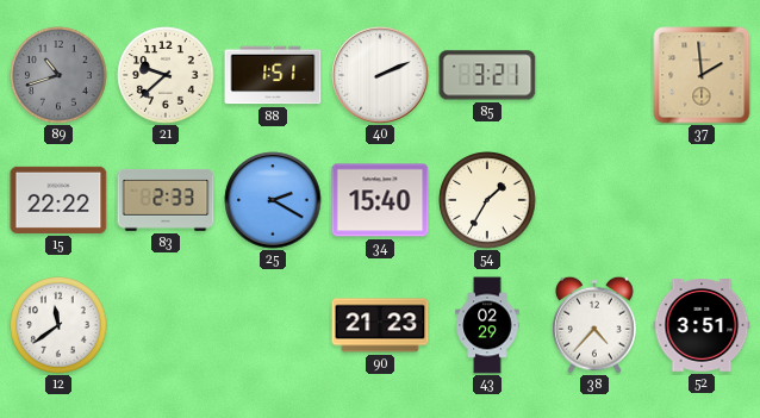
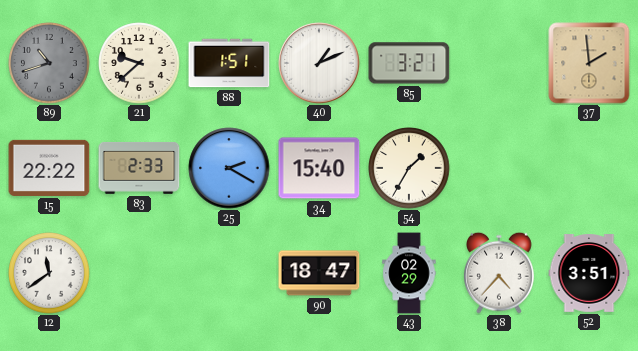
40: 2:11 -> 1:11
90: 21:23 -> 18:47
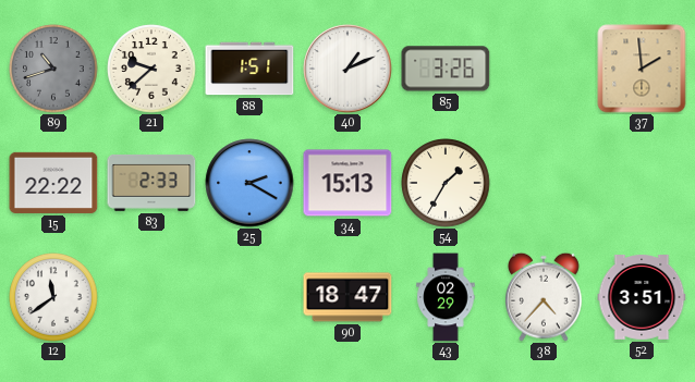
85: 3:21 -> 3:26
34: 15:40 -> 15:13
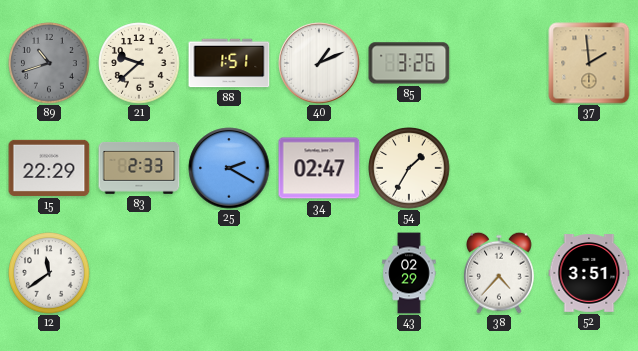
15: 22:22 -> 22:29
34: 15:13 -> 02:47
90: 18:47 -> none
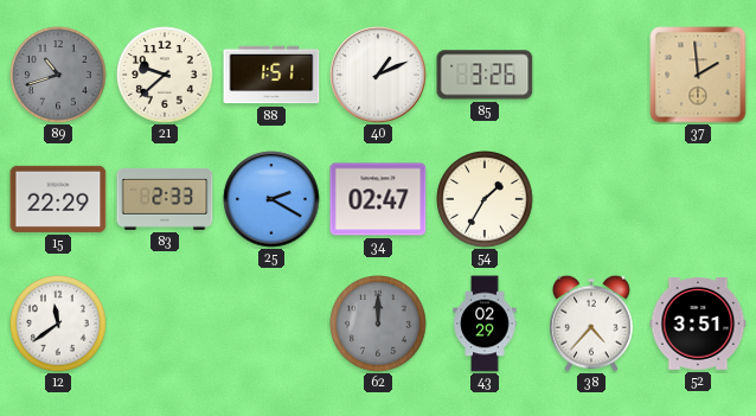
62: none -> 12:00
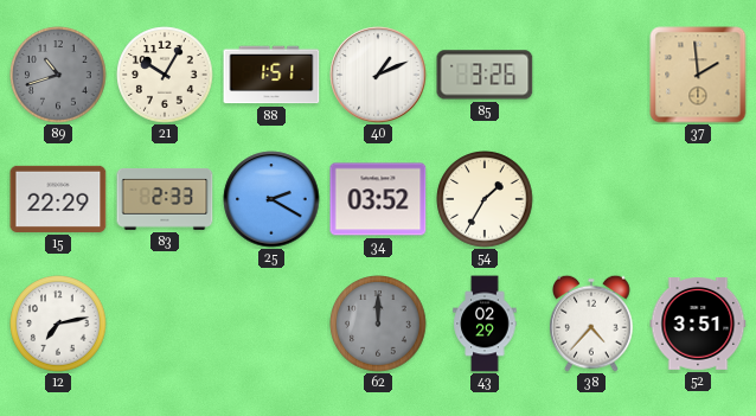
21: 9:38 -> 10:05
34: 02:47 -> 03:52
12: 11:39 -> 7:13
